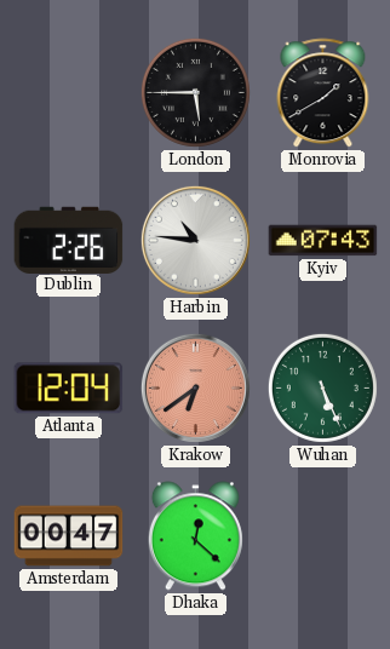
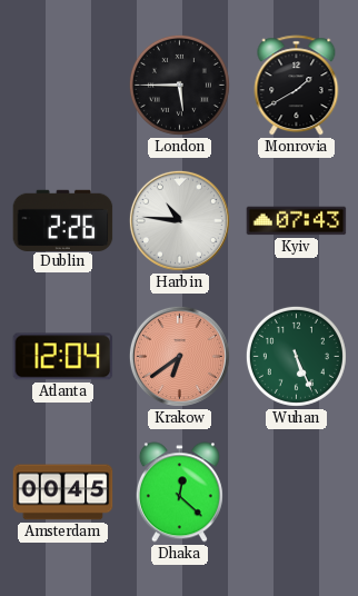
Amsterdam: 00:47 -> 00:45
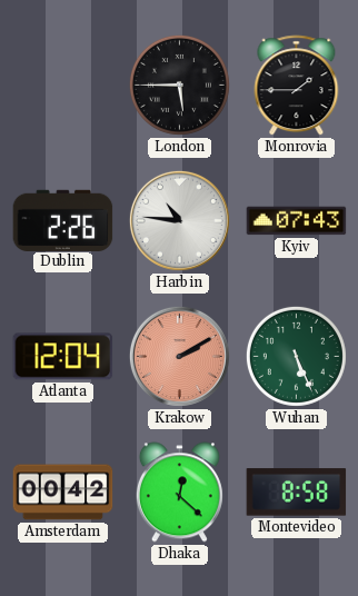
Monrovia: 1:40 -> 1:45
Krakow: 6:39 -> 2:10
Amsterdam: 00:45 -> 00:42
Montevideo: none -> 8:58
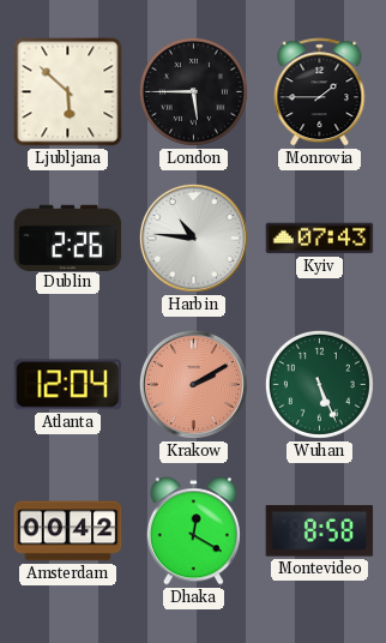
Ljubljana: none -> 5:52
Dhaka: 12:22 -> 12:20
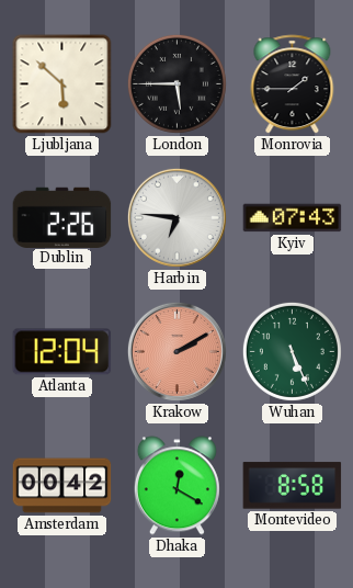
Harbin: 10:46 -> 6:46
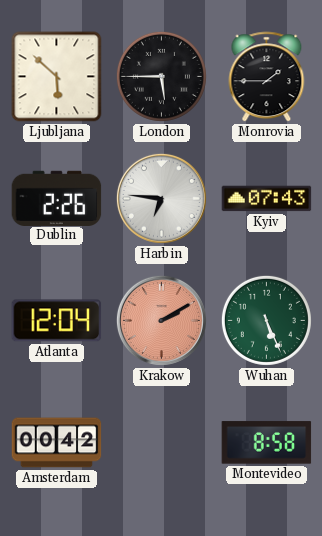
Dhaka: 12:20 -> none
